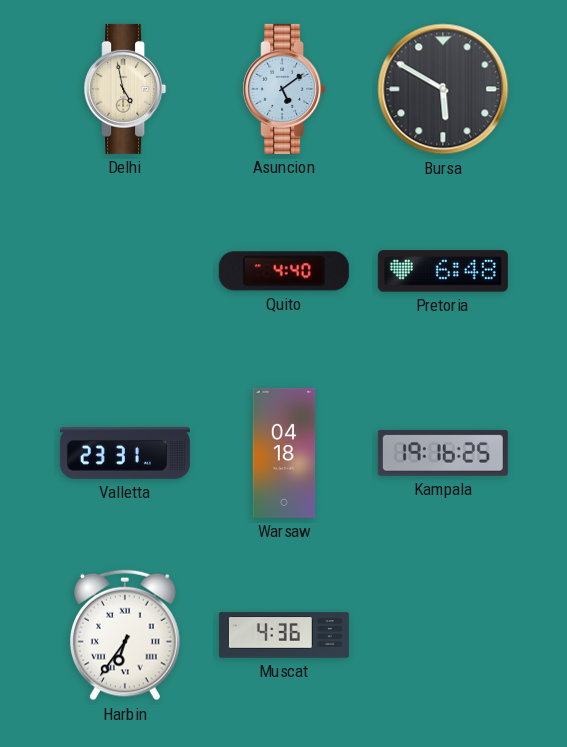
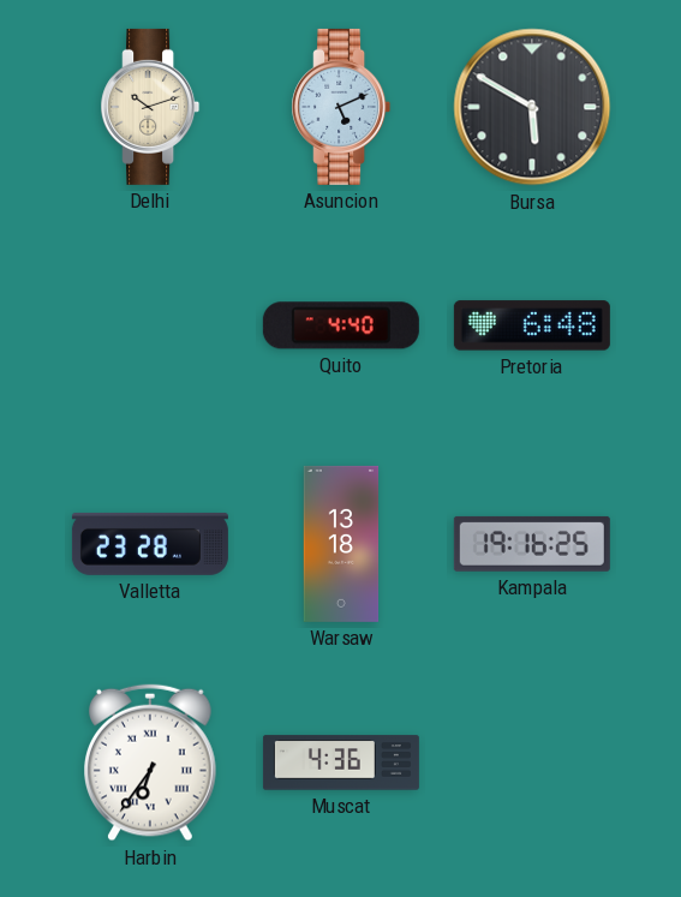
Delhi: 4:58 -> 10:12
Asuncion: 5:09 -> 5:11
Valletta: 23:31 -> 23:28
Warsaw: 04:18 -> 13:18
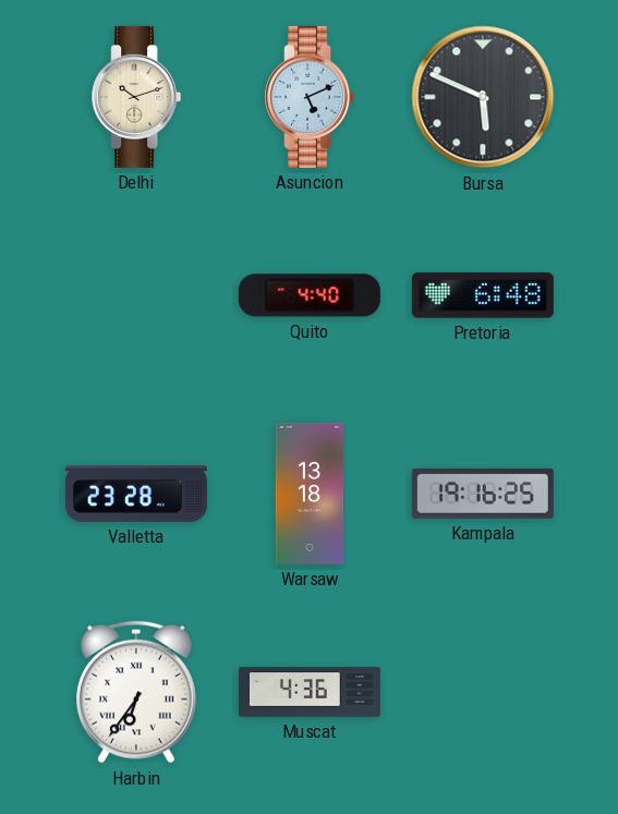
Bursa: 5:50 -> 5:49
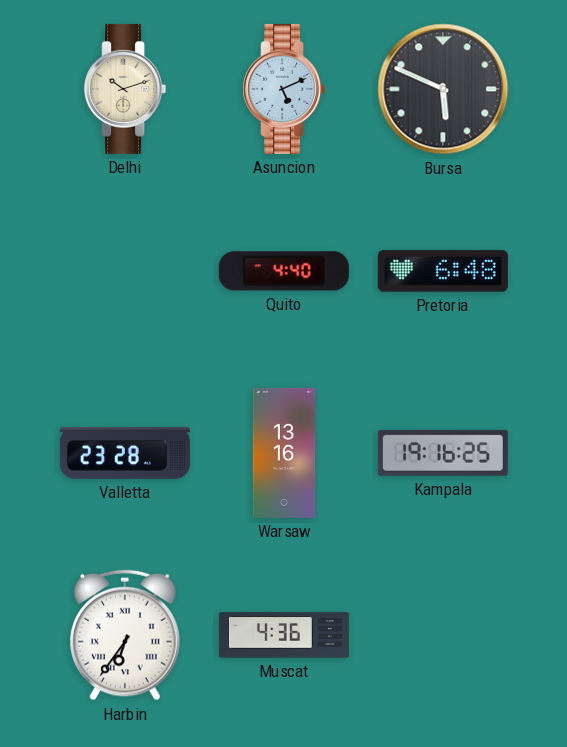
Warsaw: 13:18 -> 13:16
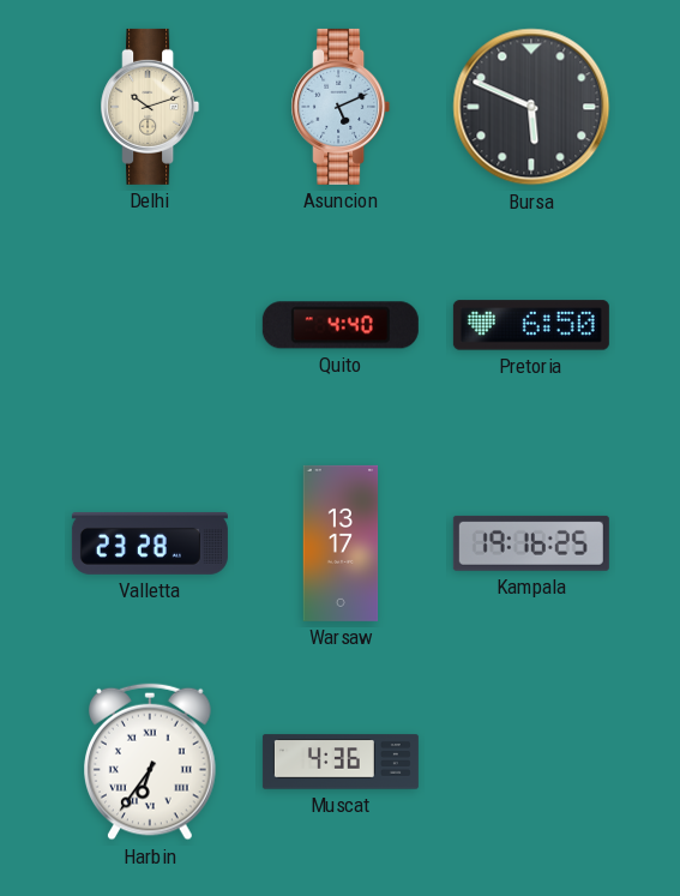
Pretoria: 6:48 -> 6:50
Warsaw: 13:16 -> 13:17
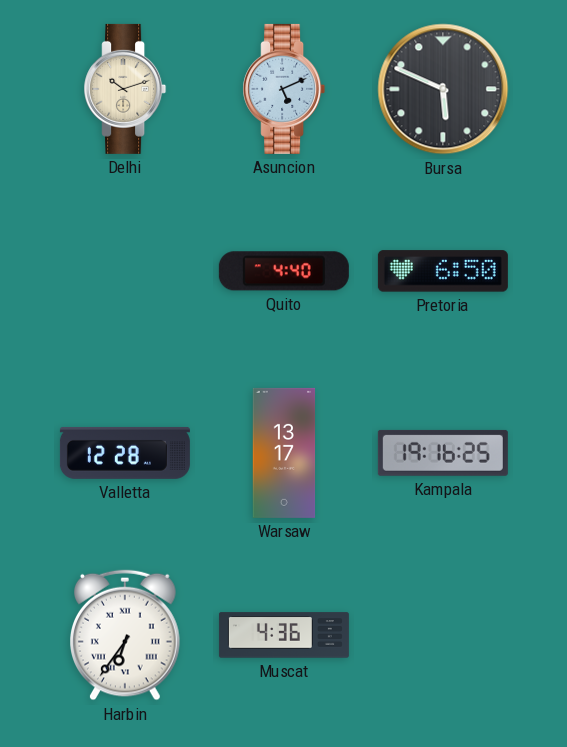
Valletta: 23:28 -> 12:28
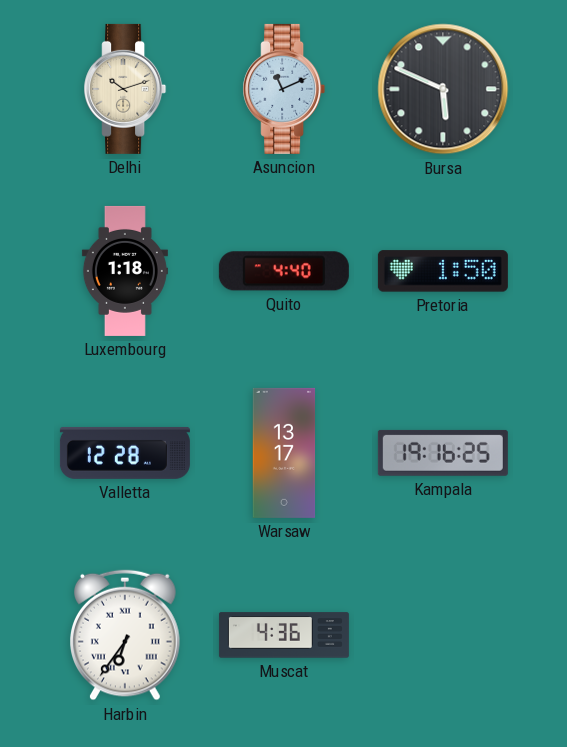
Asuncion: 5:11 -> 11:11
Luxembourg: none -> 1:18
Pretoria: 6:50 -> 1:50
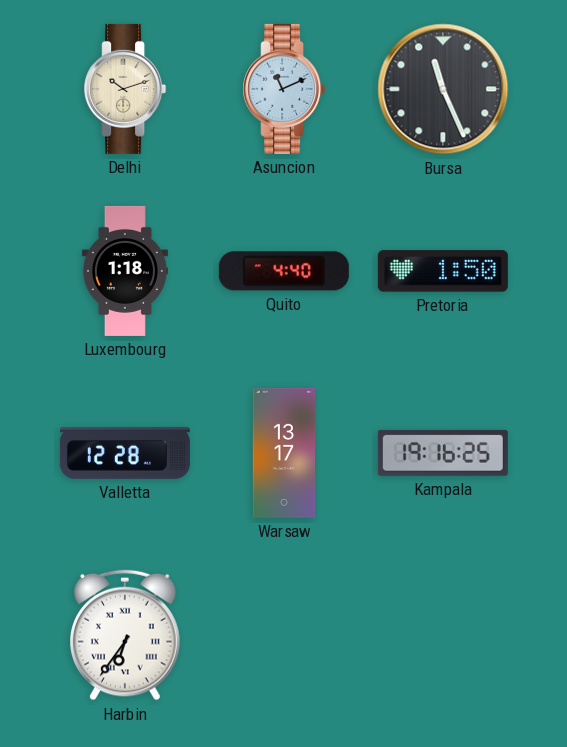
Bursa: 5:49 -> 11:26
Muscat: 4:36 -> none
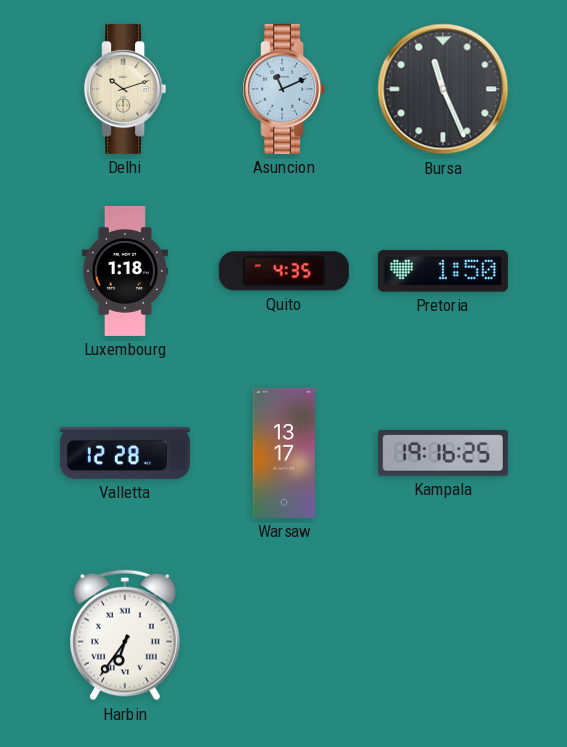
Quito: 4:40 -> 4:35
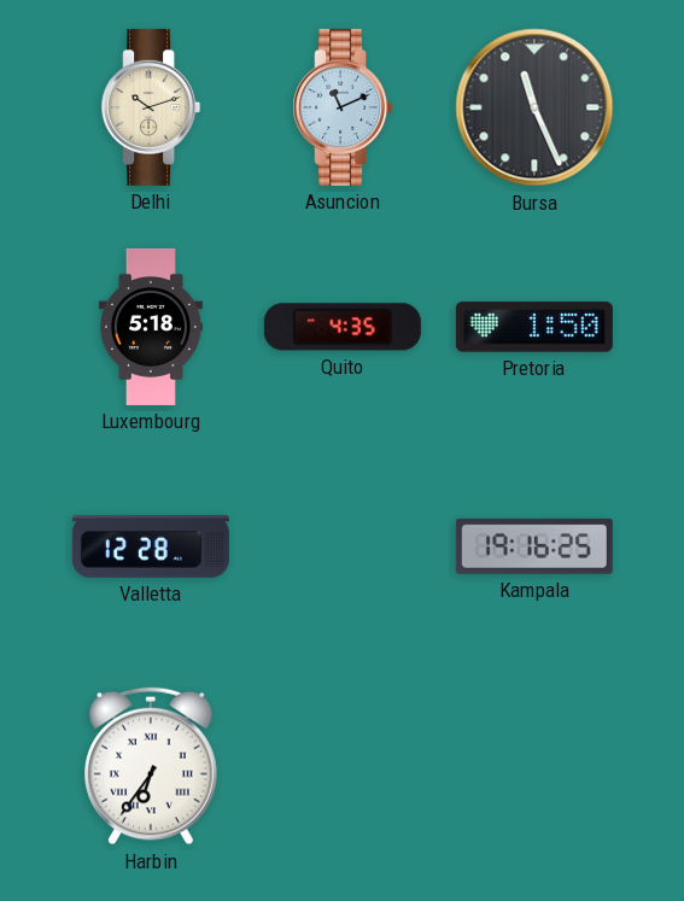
Luxembourg: 1:18 -> 5:18
Warsaw: 13:17 -> none
